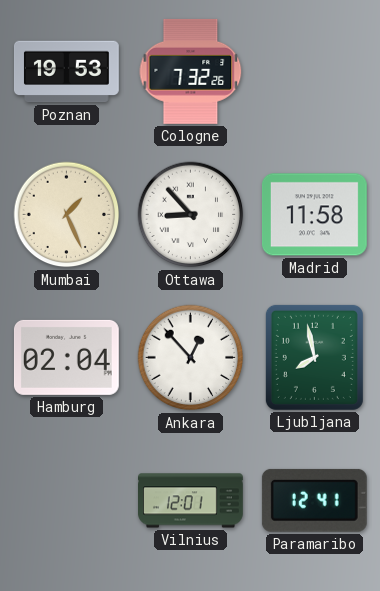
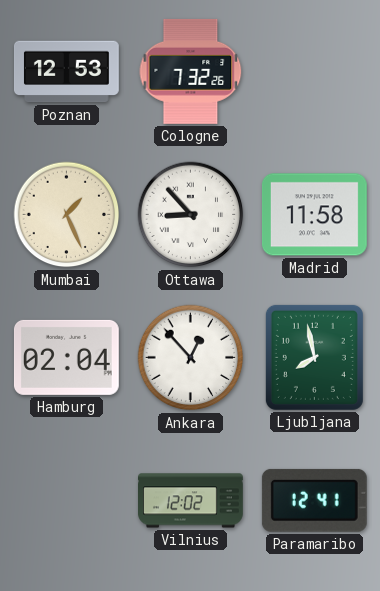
Poznan: 19:53 -> 12:53
Vilnius: 12:01 -> 12:02
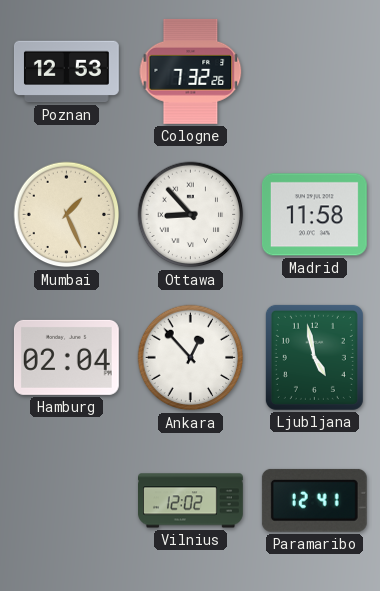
Ljubljana: 7:58 -> 4:58
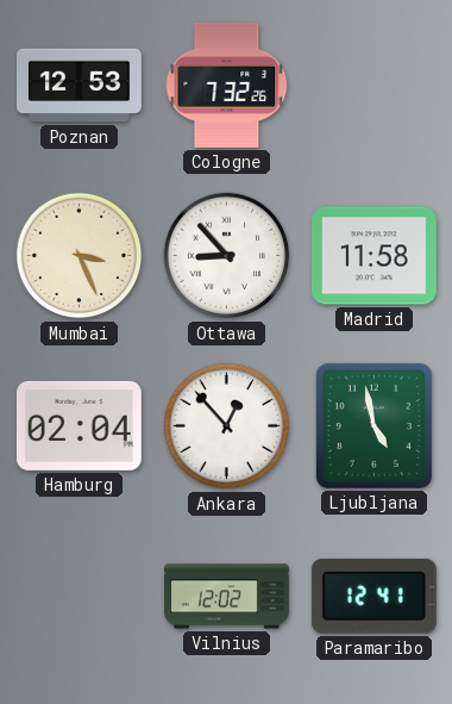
Mumbai: 1:26 -> 3:26
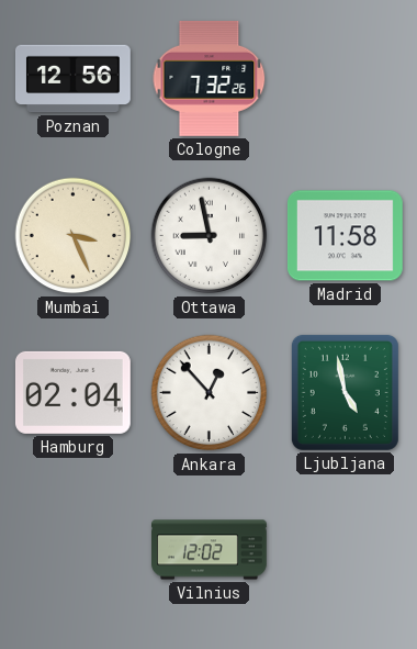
Poznan: 12:53 -> 12:56
Ottawa: 8:53 -> 8:58
Paramaribo: 12:41 -> none
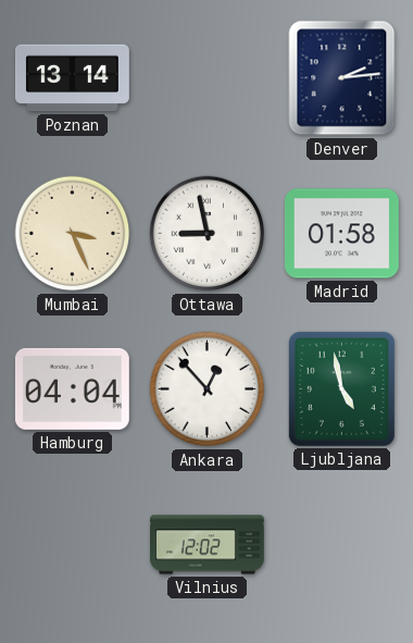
Poznan: 12:56 -> 13:14
Cologne: 7:32 -> none
Denver: none -> 2:14
Madrid: 11:58 -> 01:58
Hamburg: 02:04 -> 04:04
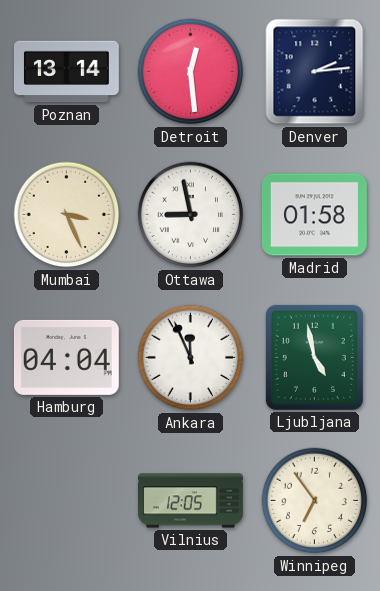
Detroit: none -> 12:29
Ankara: 12:53 -> 11:56
Vilnius: 12:02 -> 12:05
Winnipeg: none -> 6:54
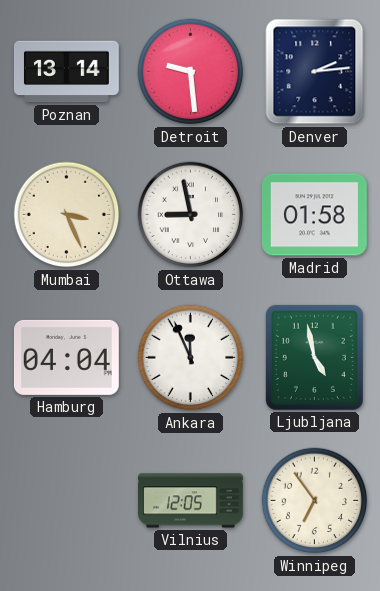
Detroit: 12:29 -> 9:29
